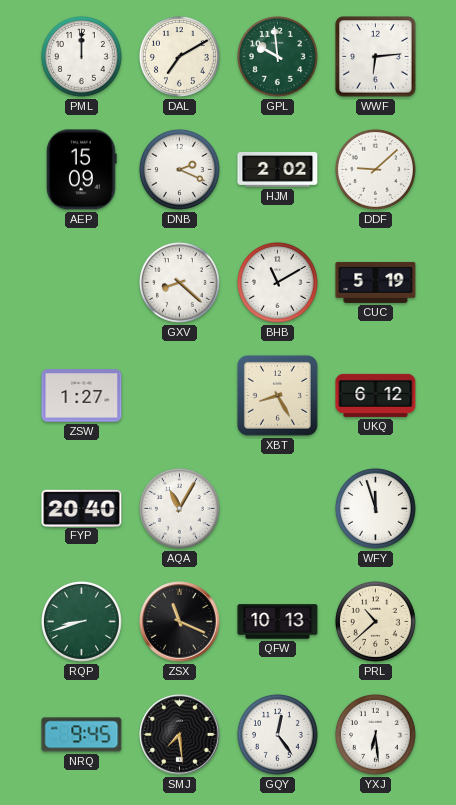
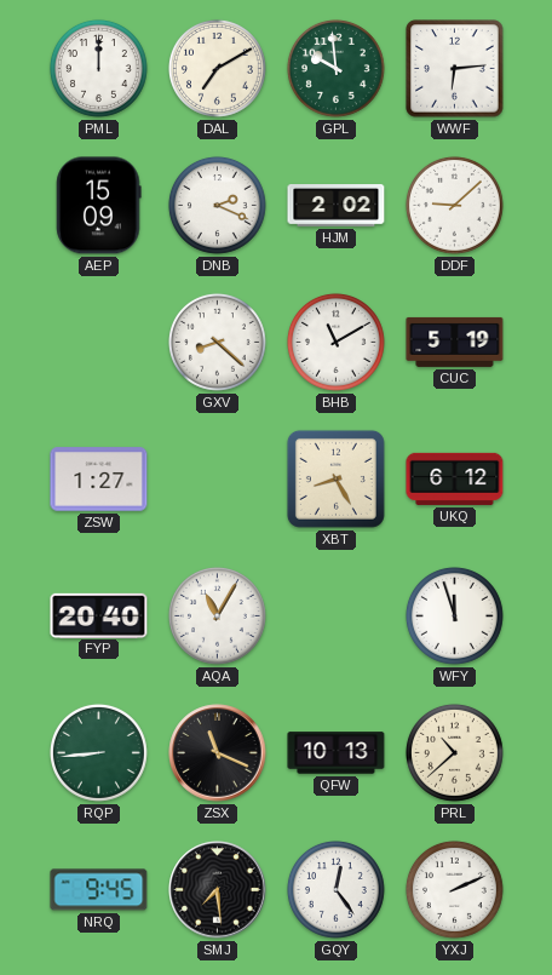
RQP: 8:42 -> 8:44
YXJ: 6:29 -> 2:11
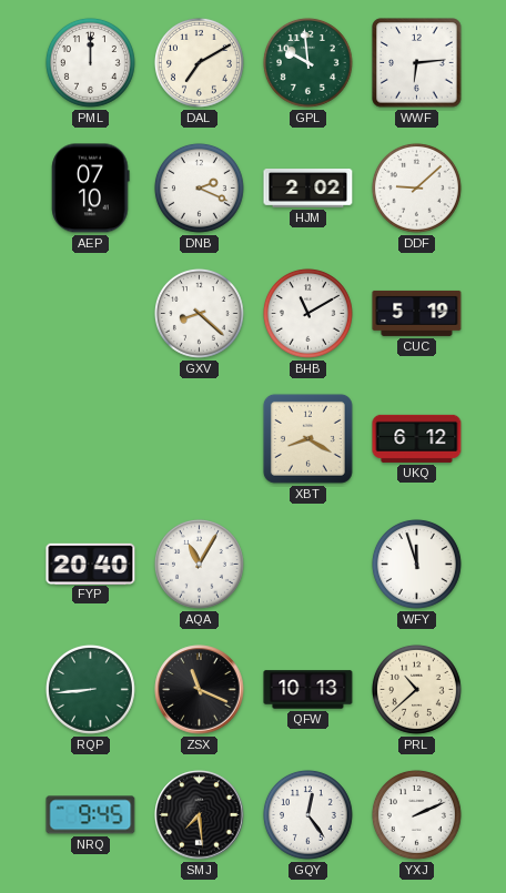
AEP: 15:09 -> 07:10
ZSW: 1:27 -> none
XBT: 8:25 -> 8:20
